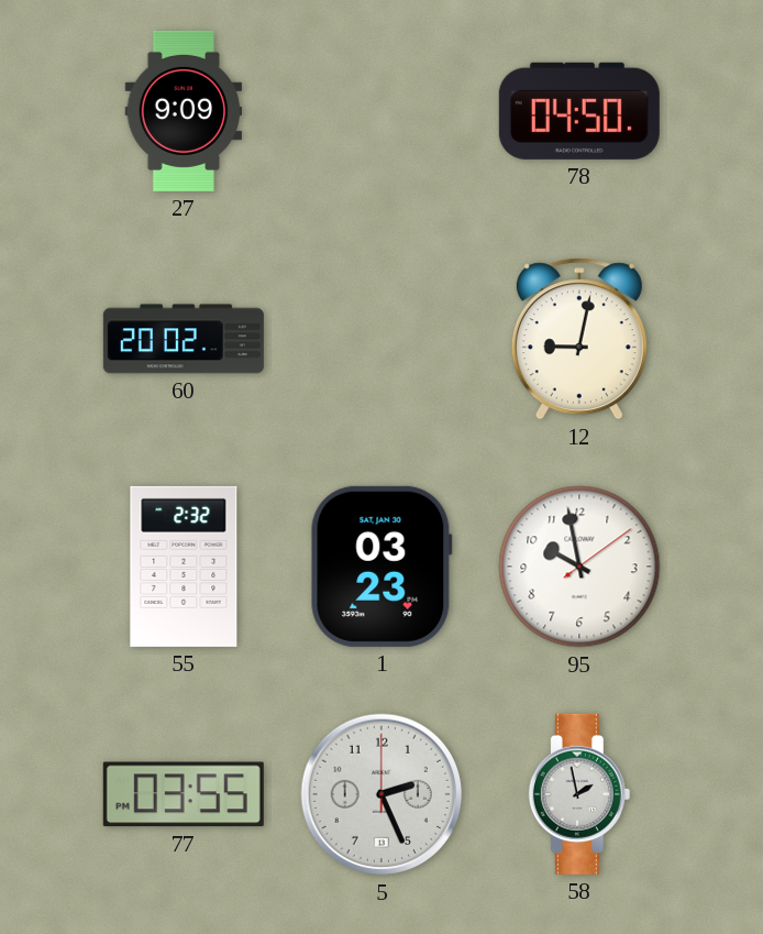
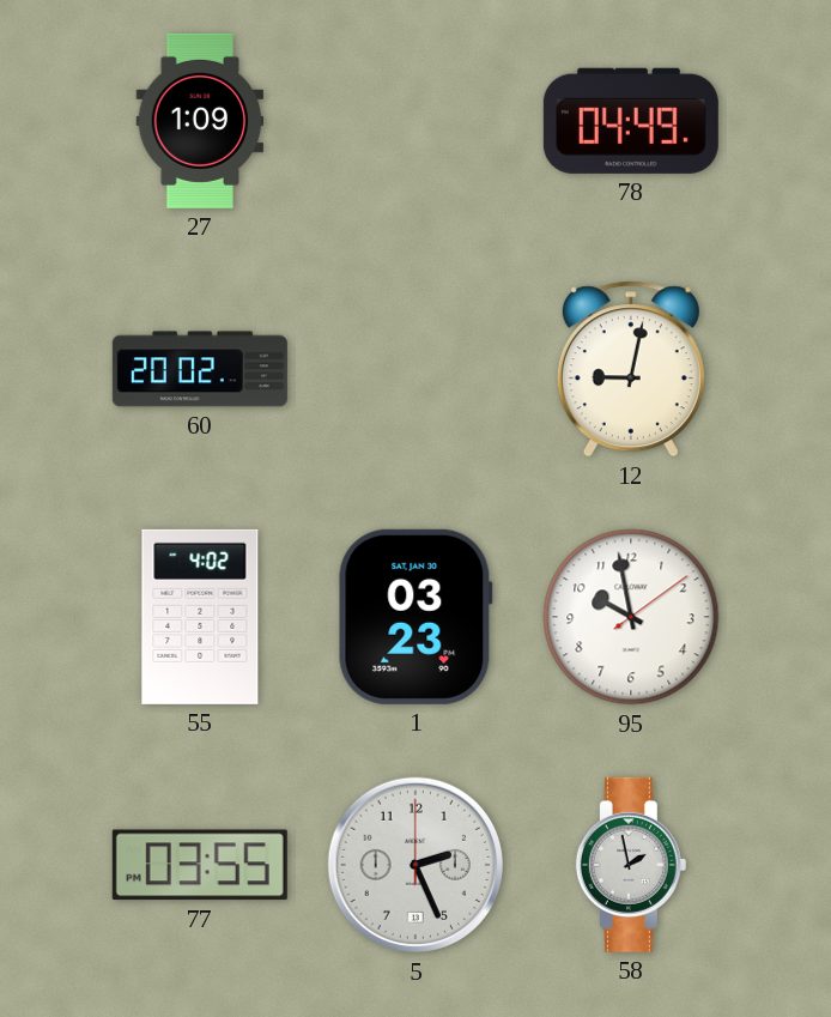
27: 9:09 -> 1:09
78: 04:50 -> 04:49
55: 2:32 -> 4:02
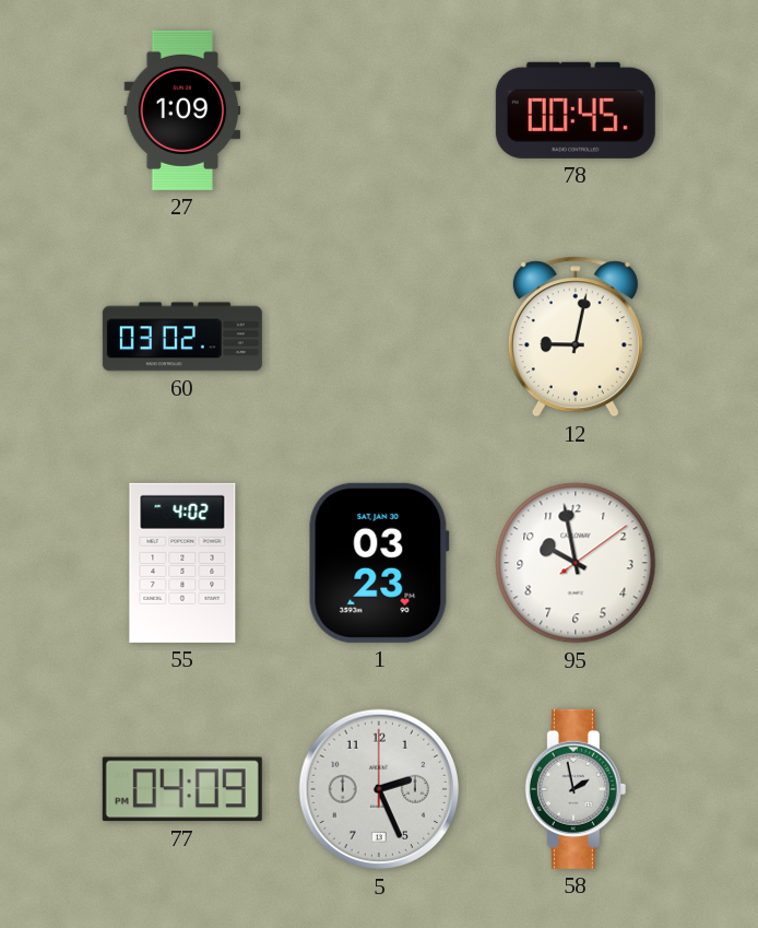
78: 04:49 -> 00:45
60: 20:02 -> 03:02
77: 03:55 -> 04:09
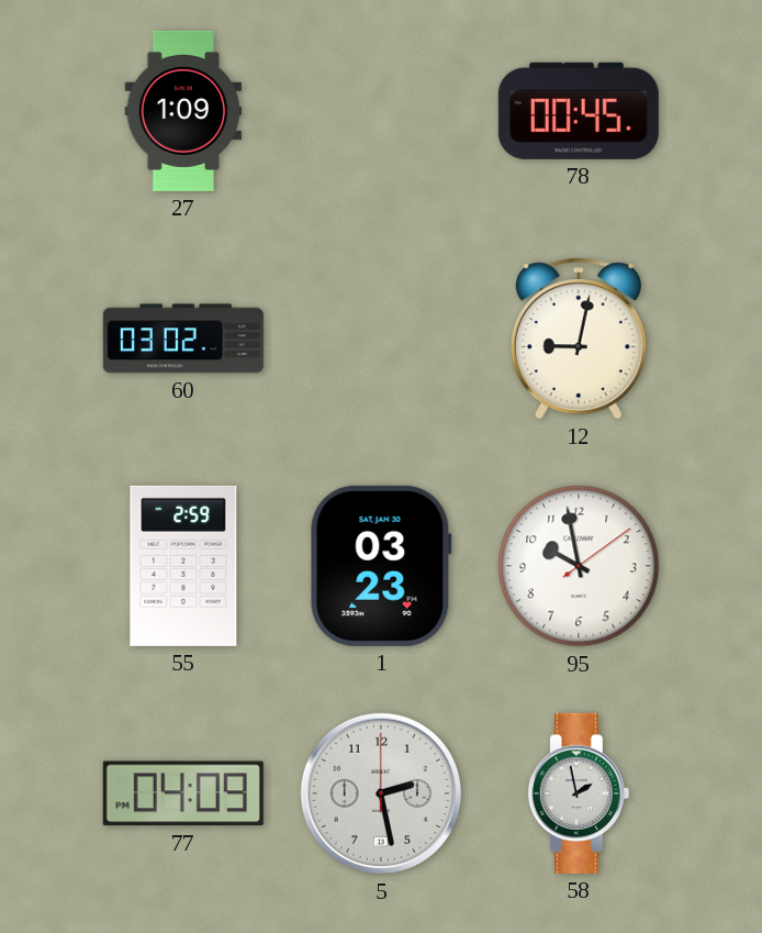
55: 4:02 -> 2:59
5: 2:26 -> 2:28
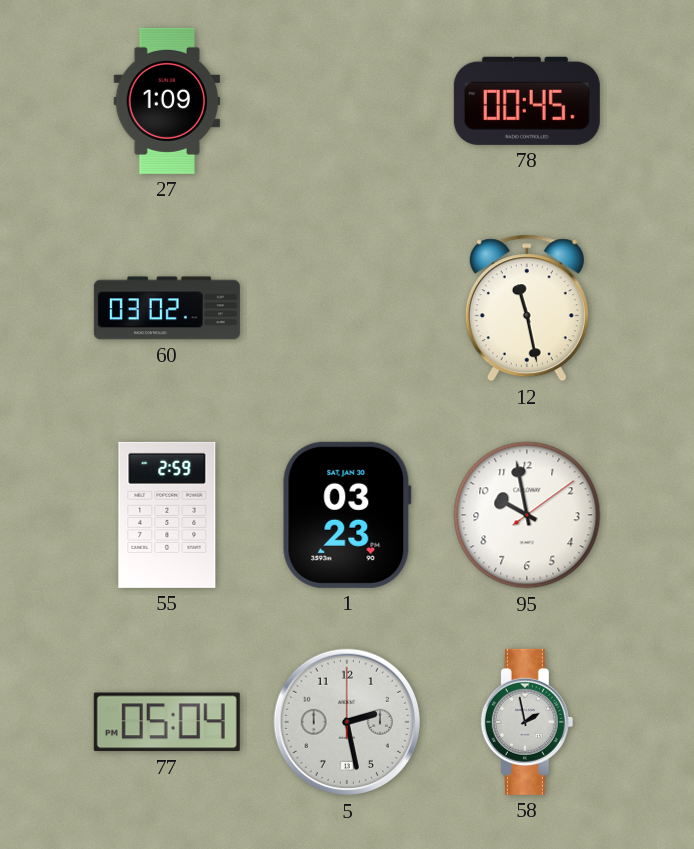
12: 9:02 -> 11:28
77: 04:09 -> 05:04
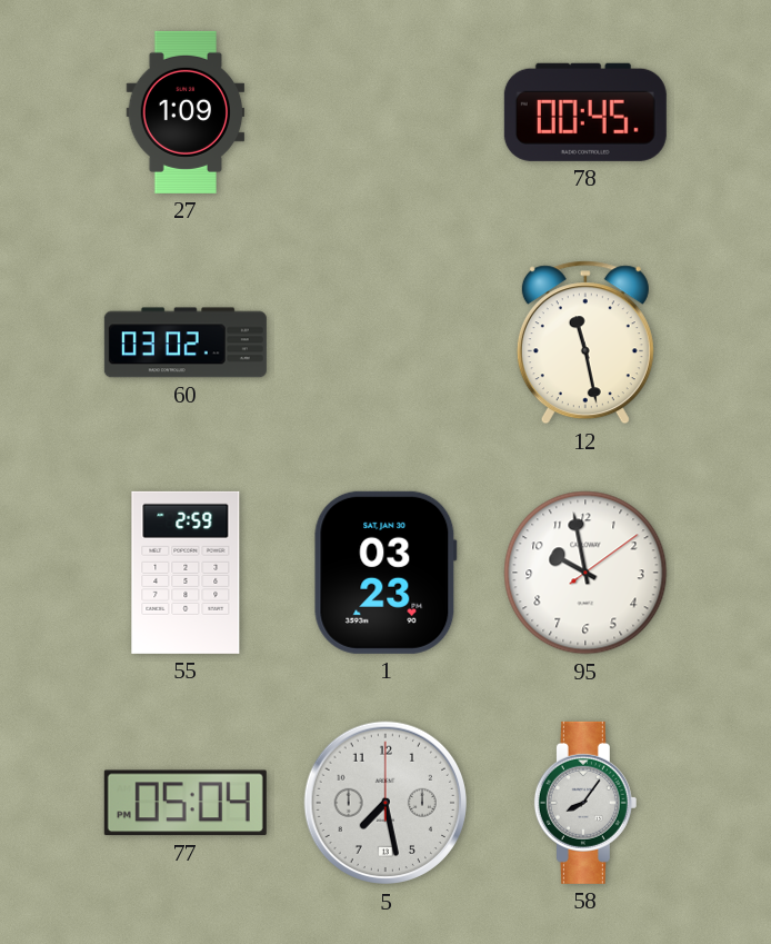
5: 2:28 -> 7:28
58: 1:58 -> 8:06
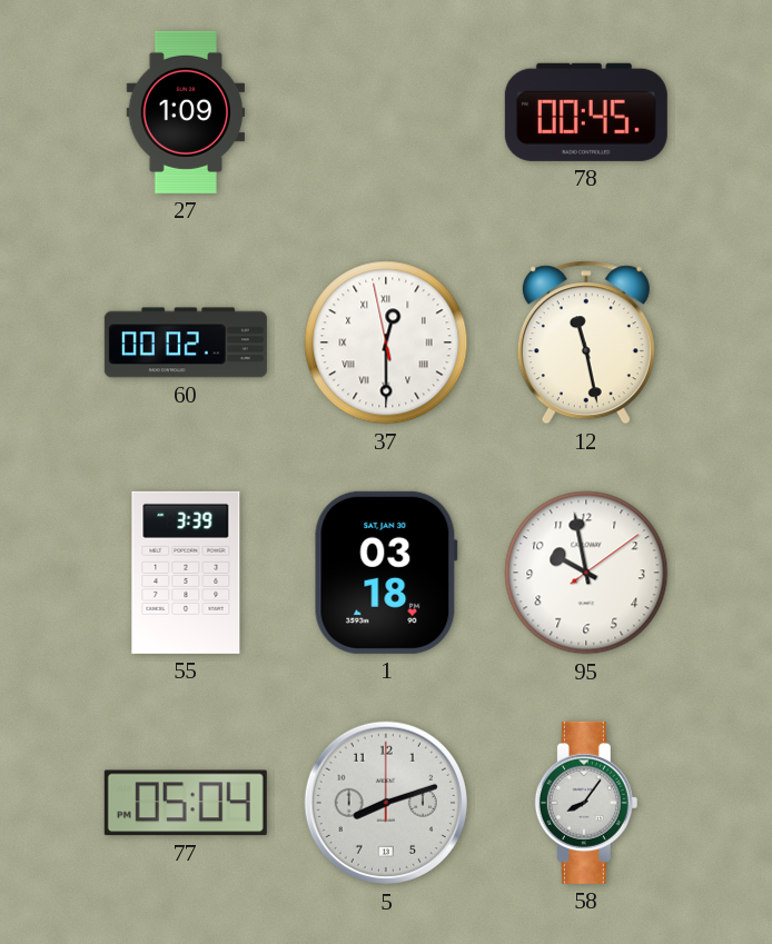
60: 03:02 -> 00:02
37: none -> 12:29
55: 2:59 -> 3:39
1: 03:23 -> 03:18
5: 7:28 -> 8:12
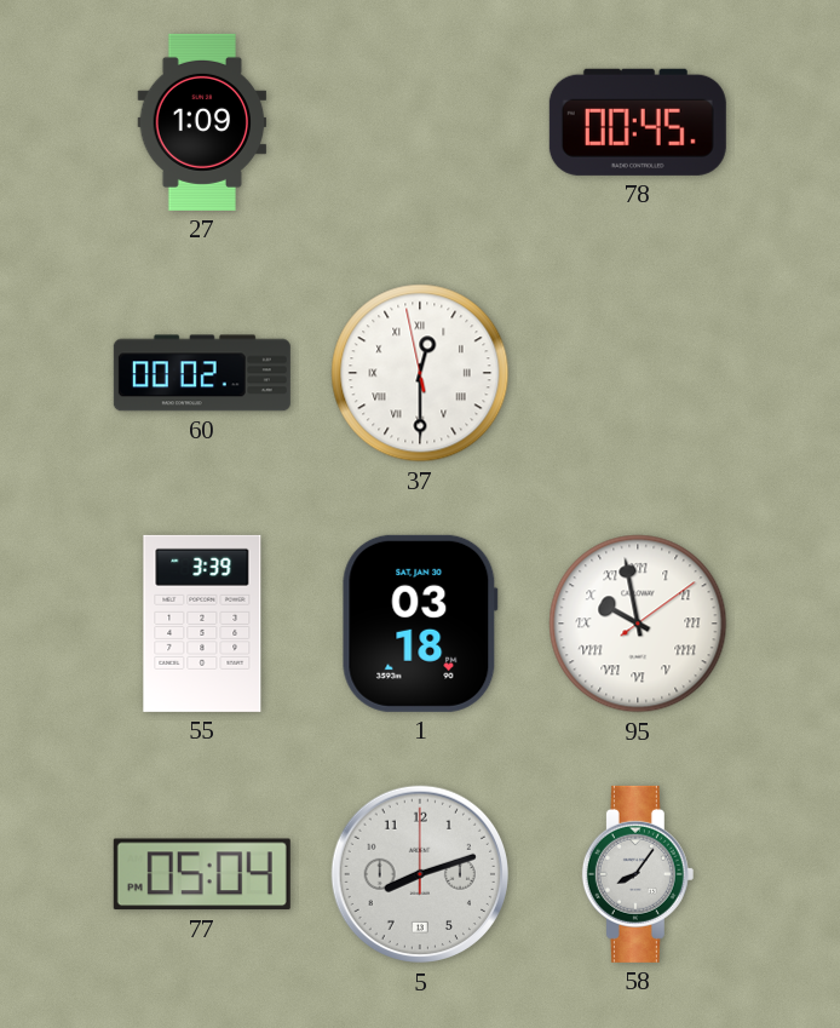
12: 11:28 -> none
95 numerals: Arabic -> Roman
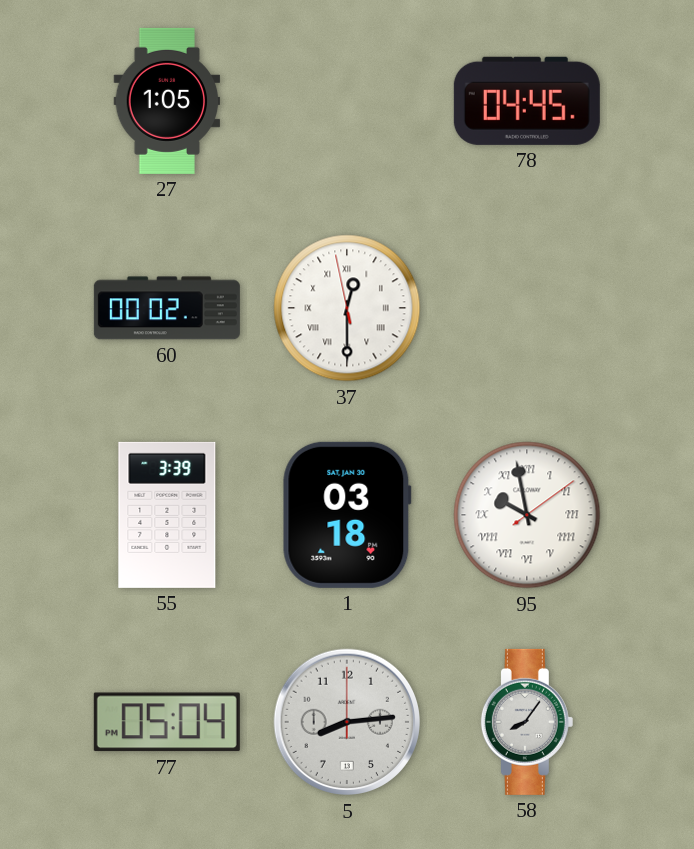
27: 1:09 -> 1:05
78: 00:45 -> 04:45
5: 8:12 -> 8:14
